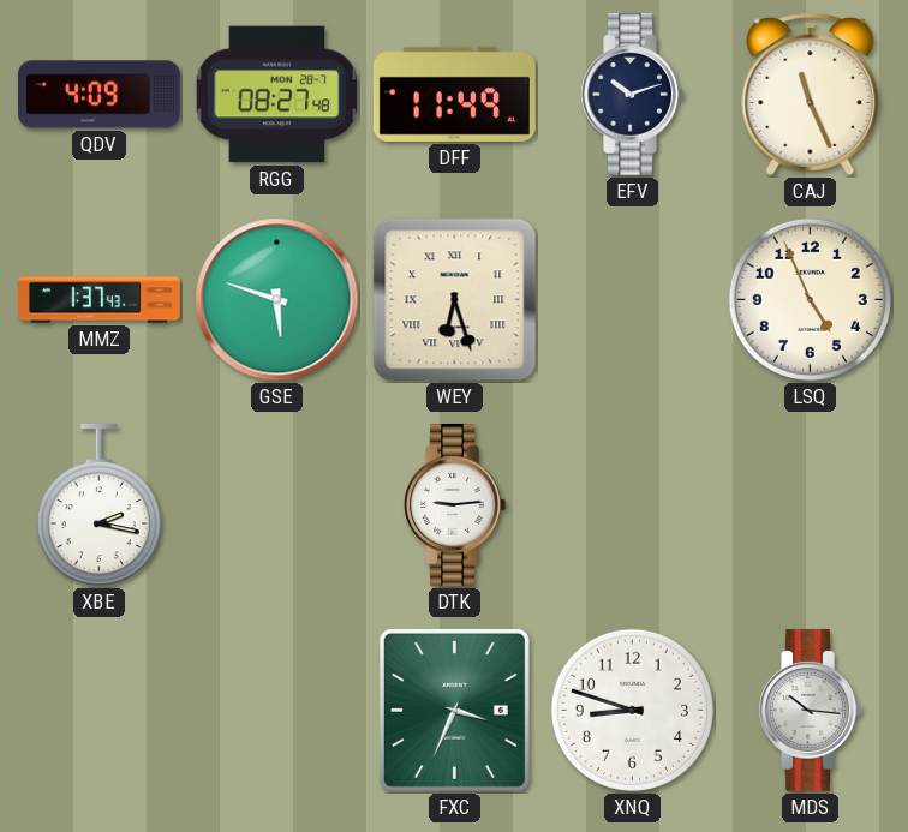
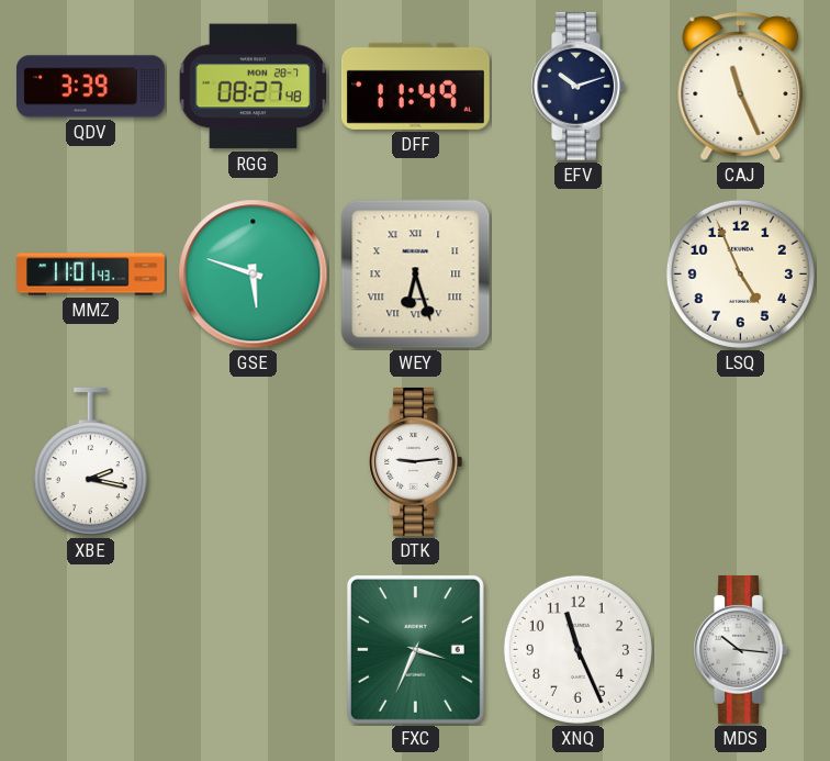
QDV: 4:09 -> 3:39
MMZ: 1:37 -> 11:01
XNQ: 8:48 -> 11:26
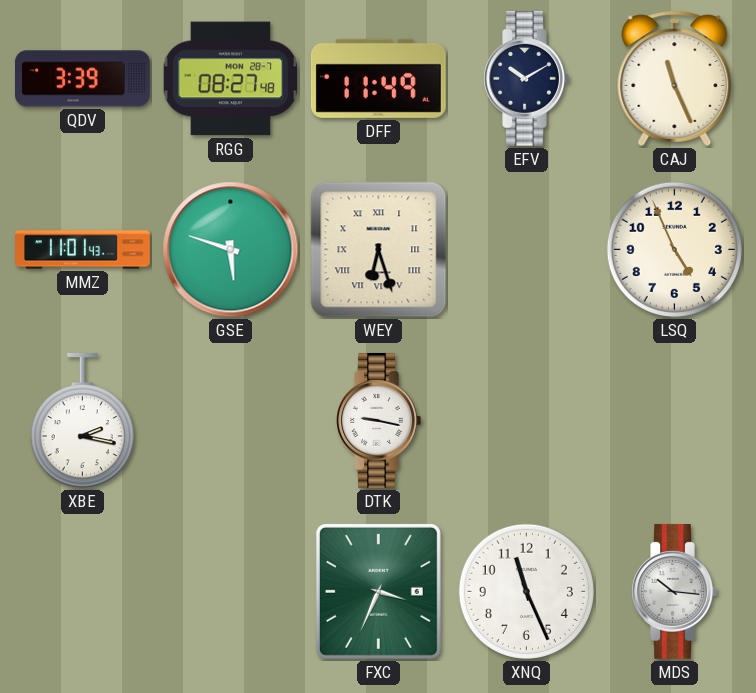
EFV: 10:12 -> 10:10
DTK: 9:14 -> 9:17
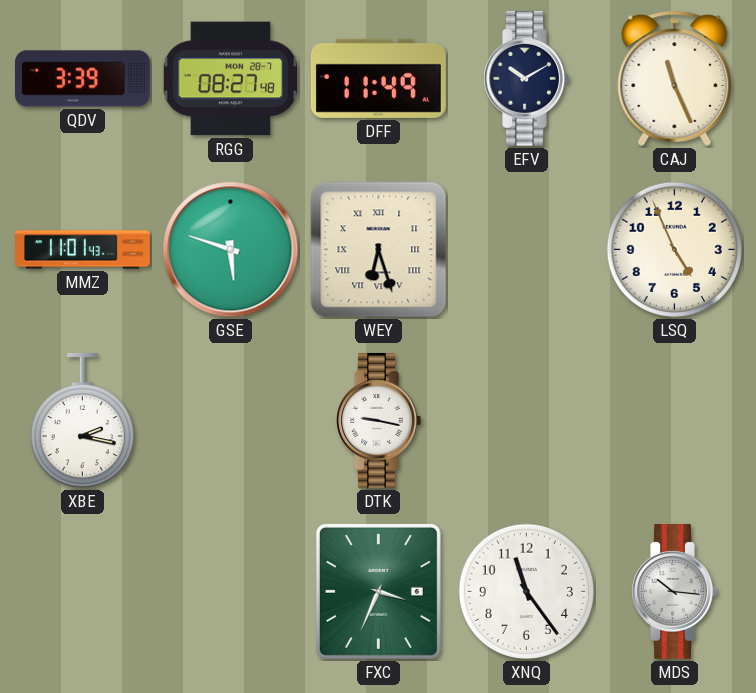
XNQ: 11:26 -> 11:24
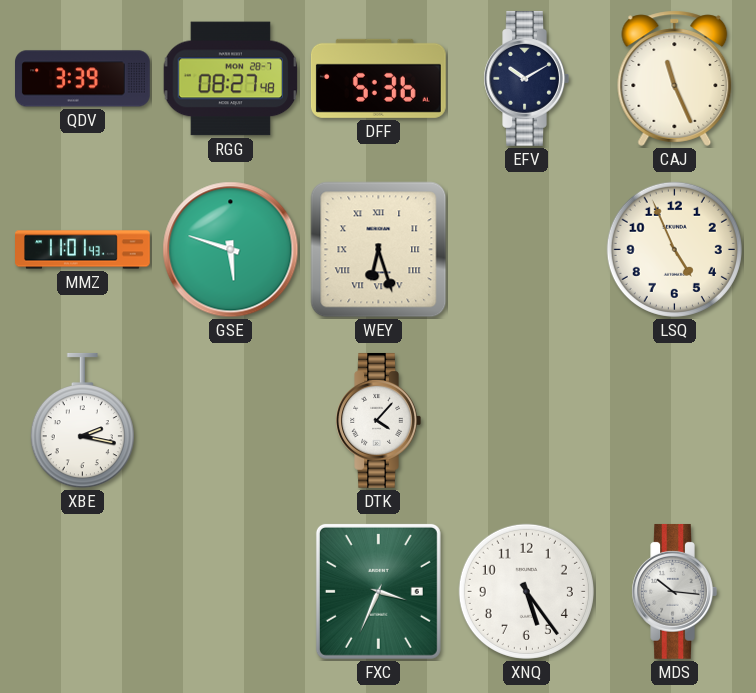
DFF: 11:49 -> 5:36
DTK: 9:17 -> 4:07
XNQ: 11:24 -> 5:24
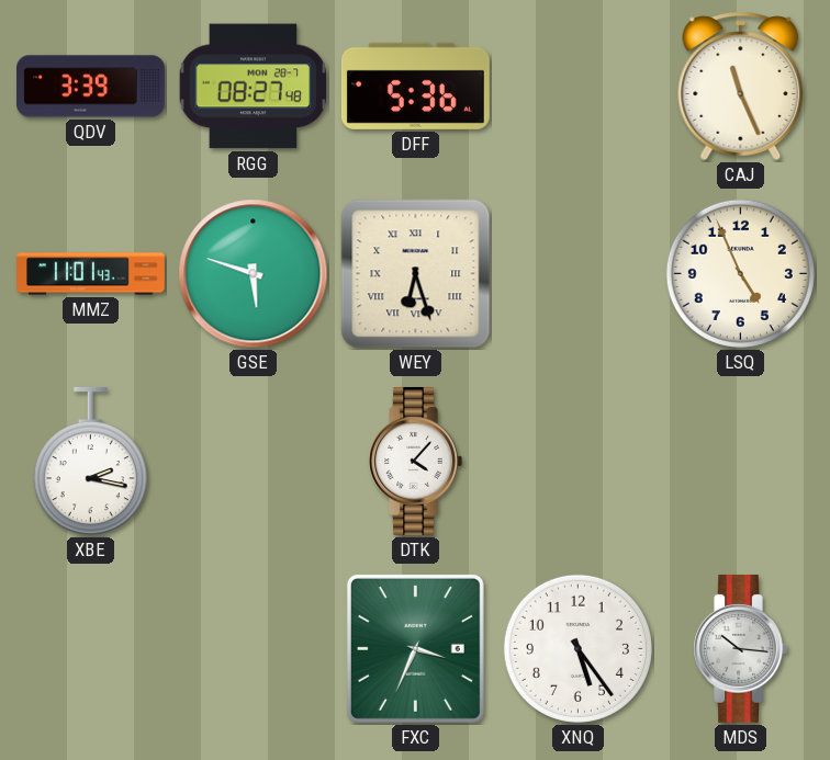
EFV: 10:10 -> none
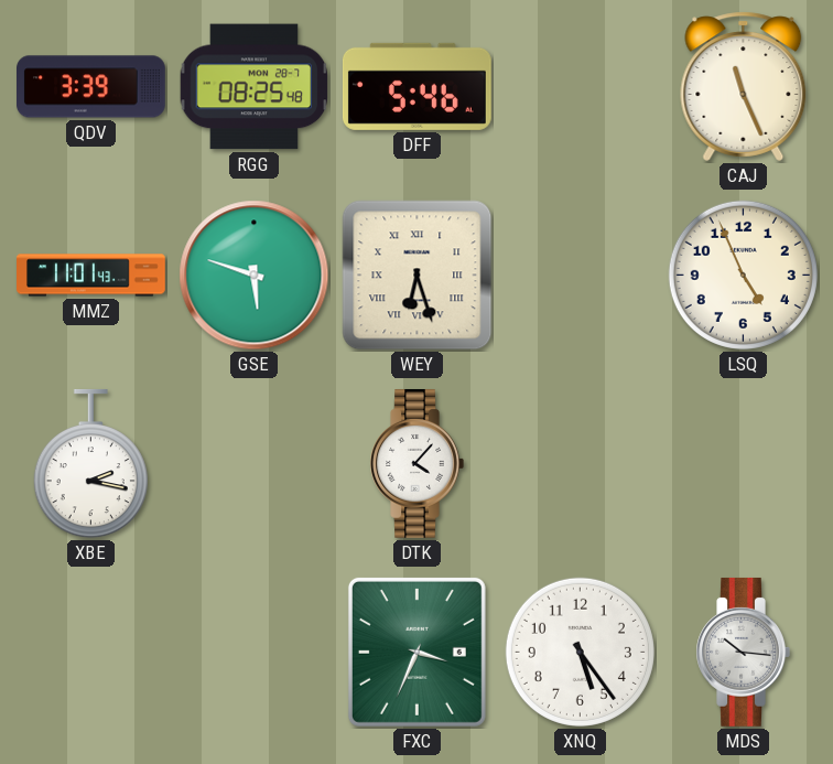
RGG: 08:27 -> 08:25
DFF: 5:36 -> 5:46
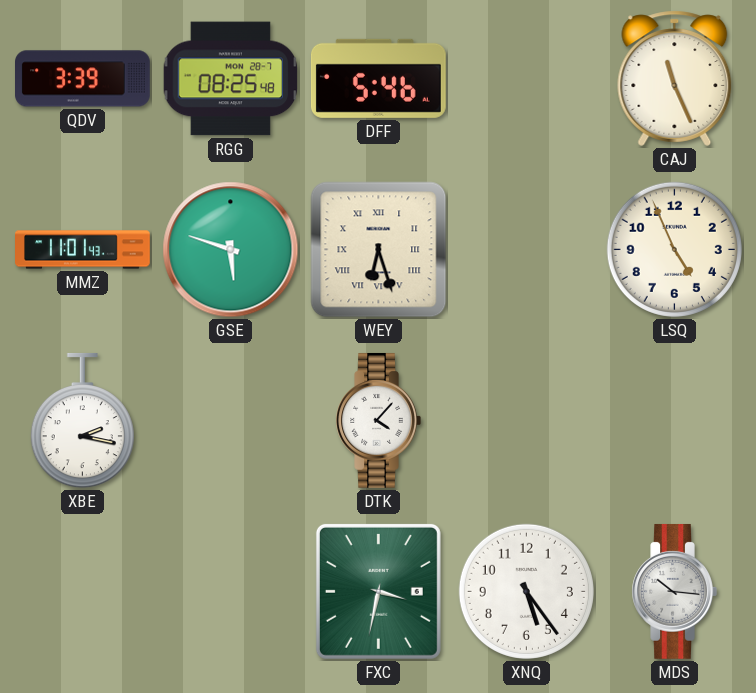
FXC: 3:34 -> 3:32
